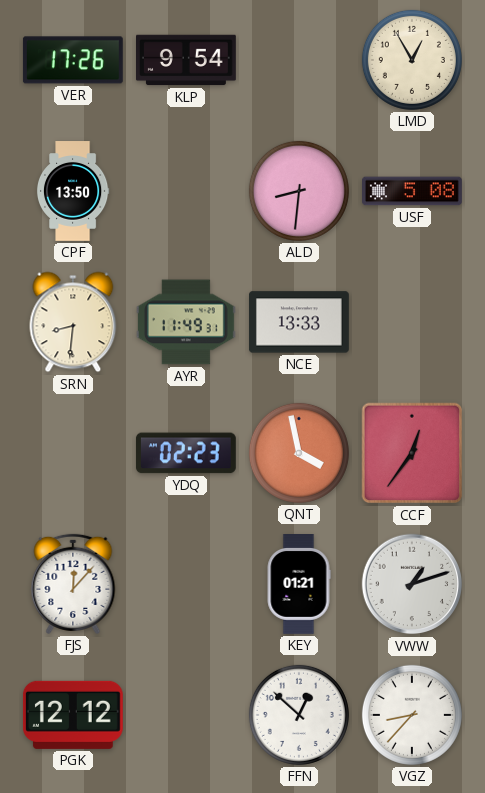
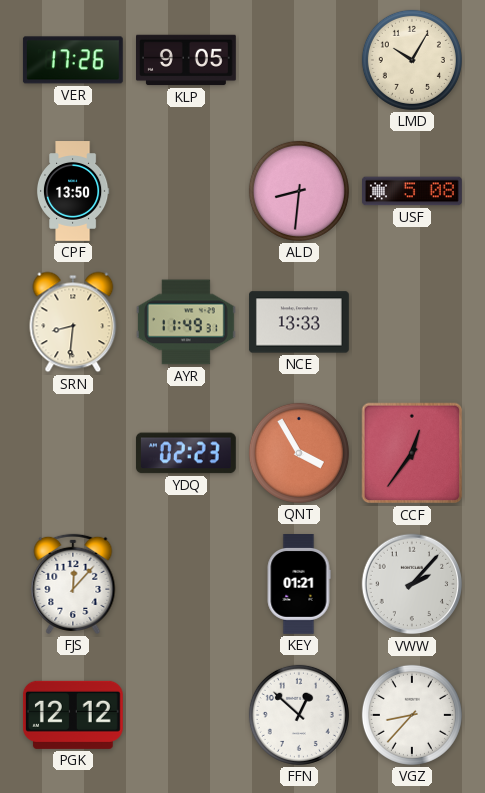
KLP: 9:54 -> 9:05
LMD: 12:55 -> 10:05
QNT: 3:58 -> 3:55
VWW: 1:12 -> 2:07
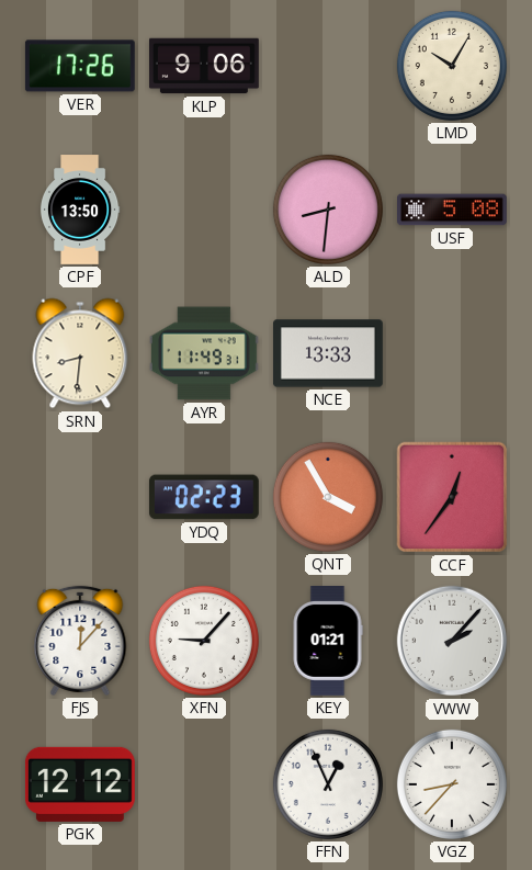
KLP: 9:05 -> 9:06
XFN: none -> 9:07
FFN: 12:52 -> 12:56
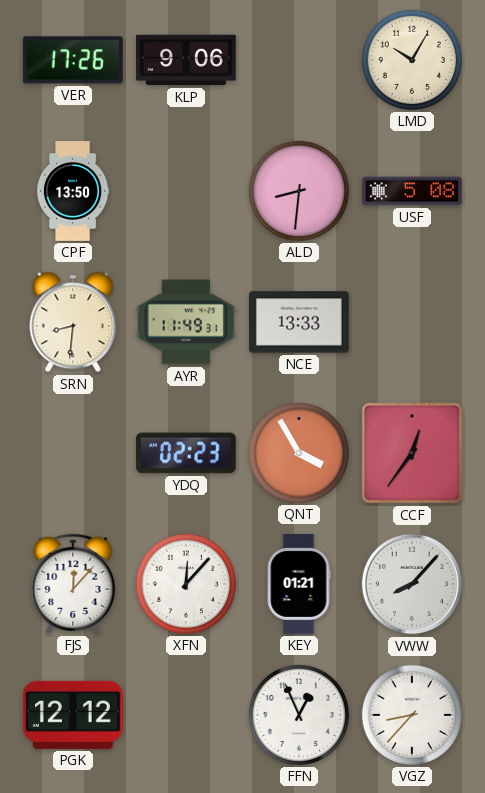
XFN: 9:07 -> 12:07
VWW: 2:07 -> 8:07
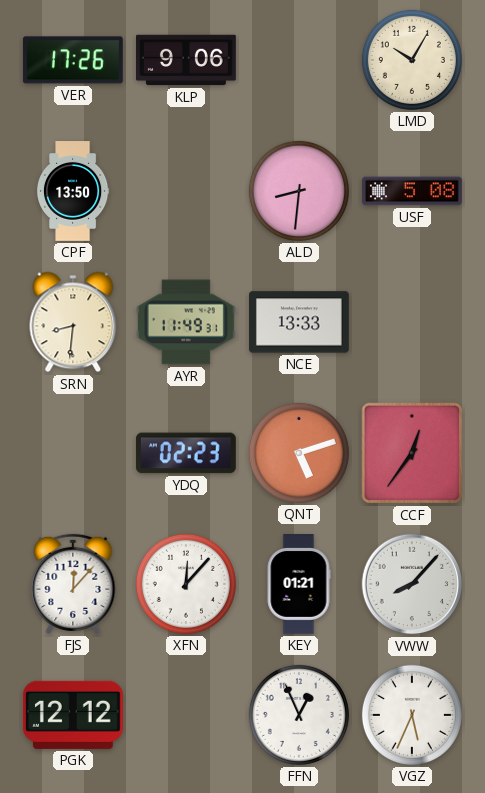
QNT: 3:55 -> 5:12
VGZ: 8:37 -> 5:34
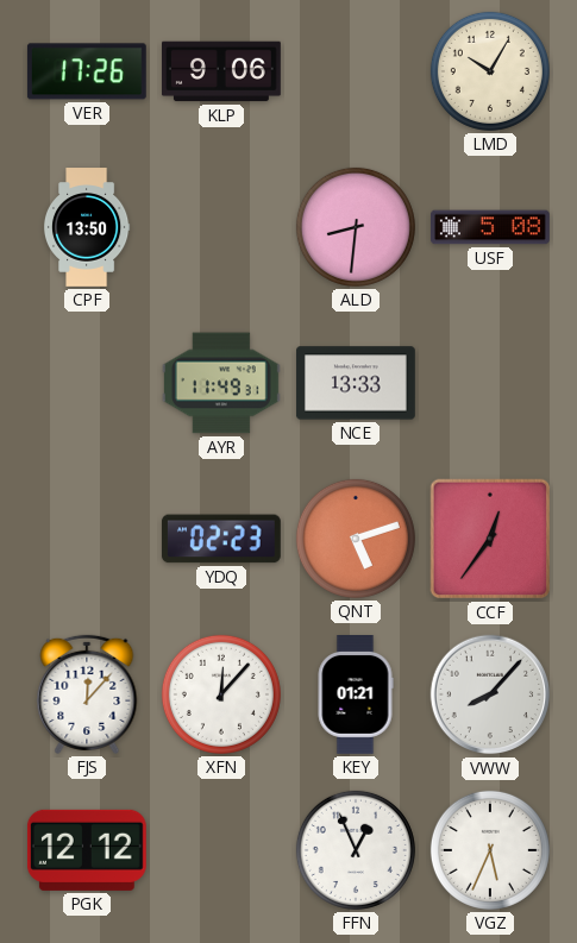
SRN: 8:31 -> none
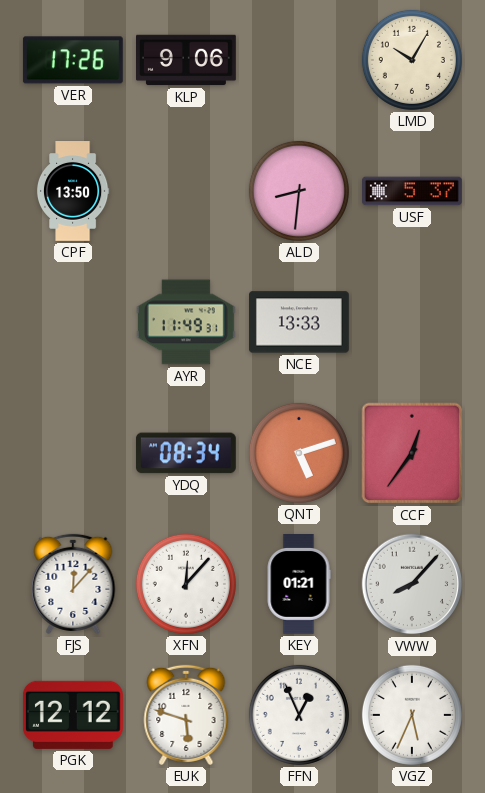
USF: 5:08 -> 5:37
YDQ: 02:23 -> 08:34
EUK: none -> 5:48
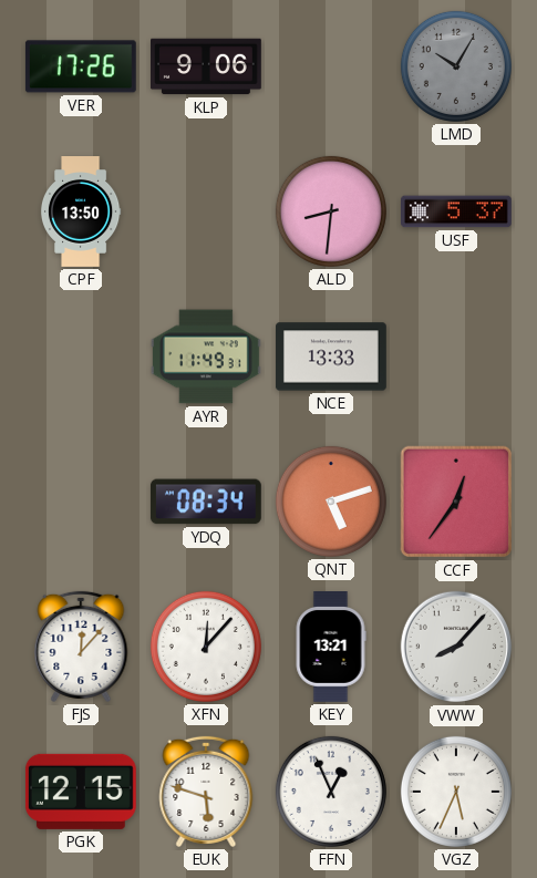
LMD dial: cream -> grey
KEY: 01:21 -> 13:21
PGK: 12:12 -> 12:15
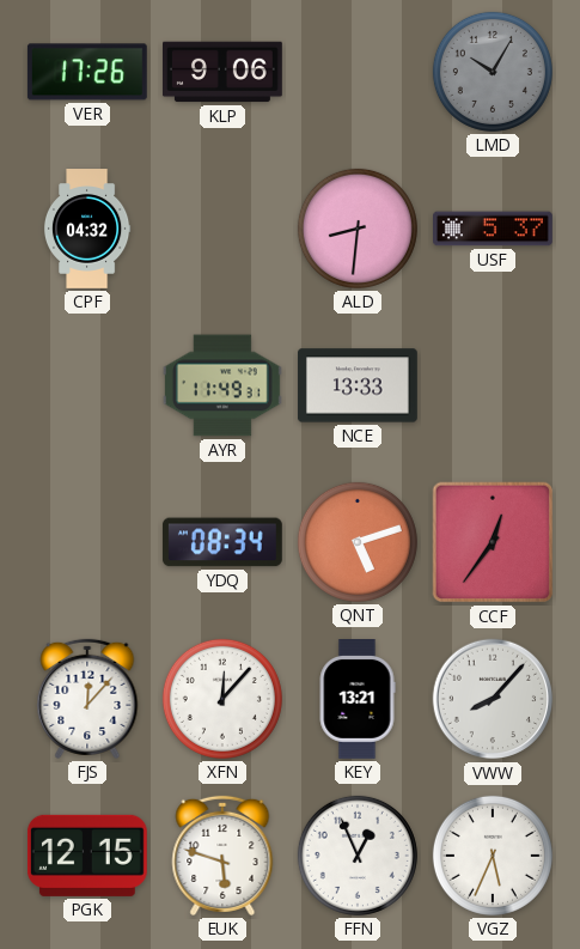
CPF: 13:50 -> 04:32
